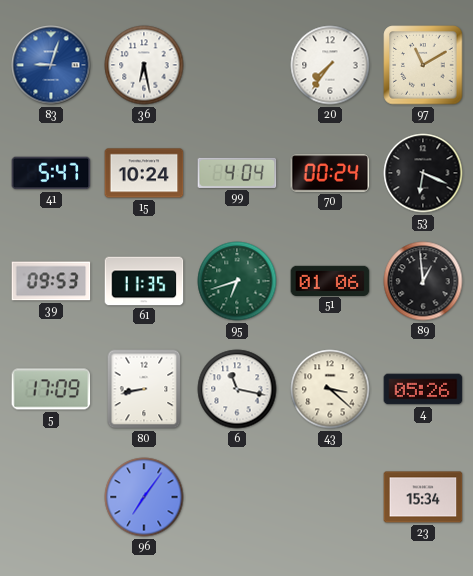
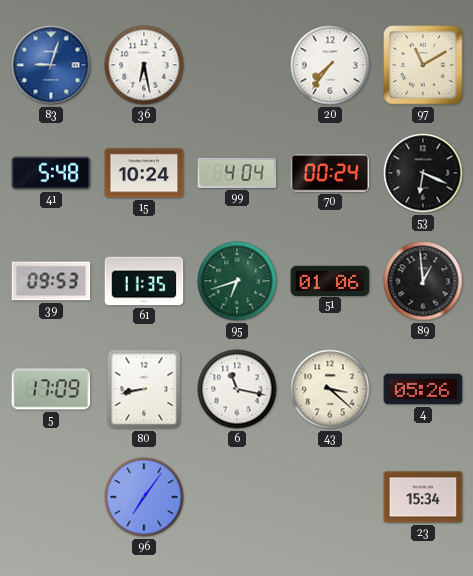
41: 5:47 -> 5:48
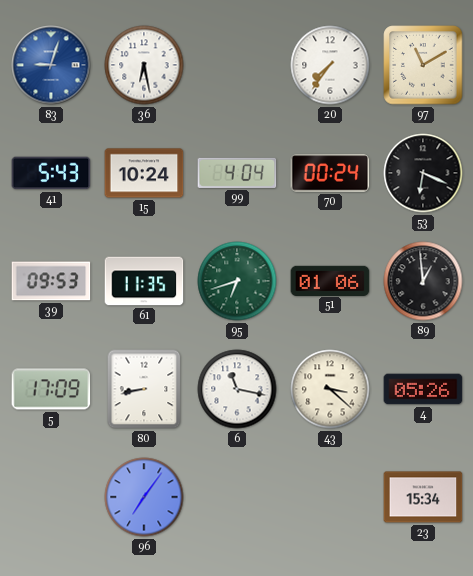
41: 5:48 -> 5:43
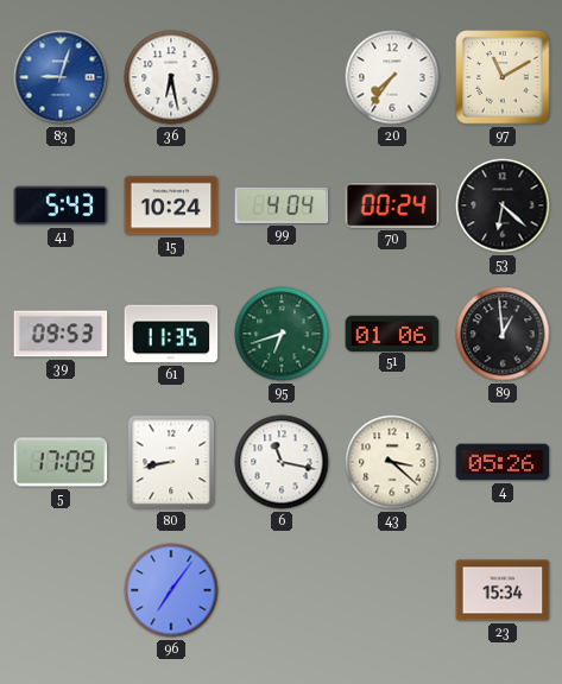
53: 6:19 -> 6:22
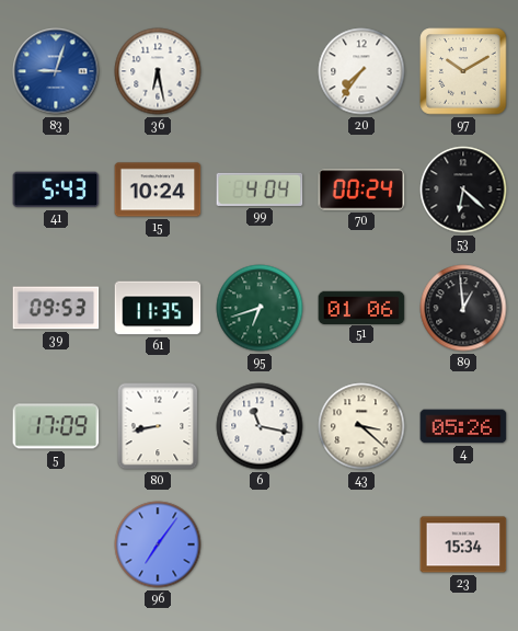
97: 11:10 -> 10:10
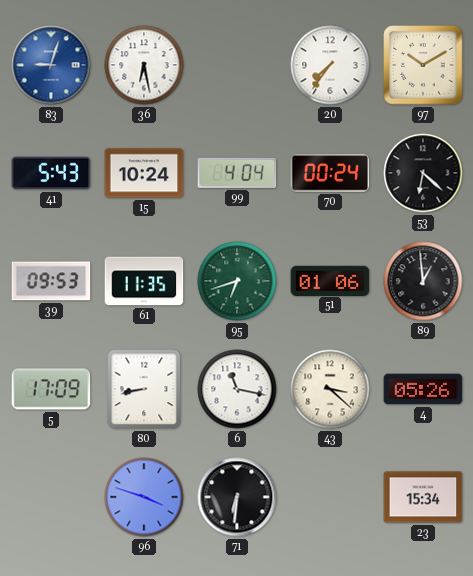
96: 7:06 -> 3:48
71: none -> 6:31
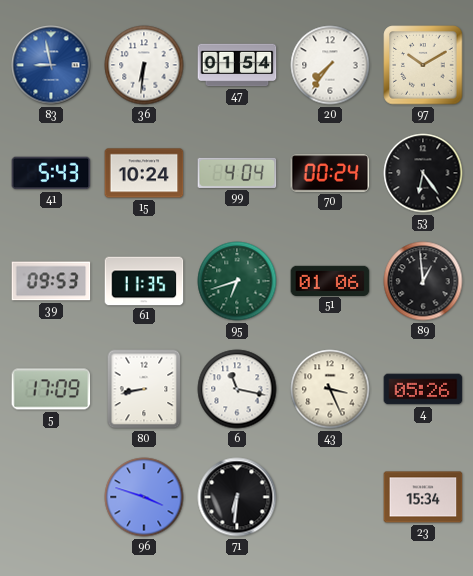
83: 9:03 -> 8:58
36: 6:28 -> 6:31
47: none -> 01:54
53: 6:22 -> 6:24
43: 3:22 -> 3:26
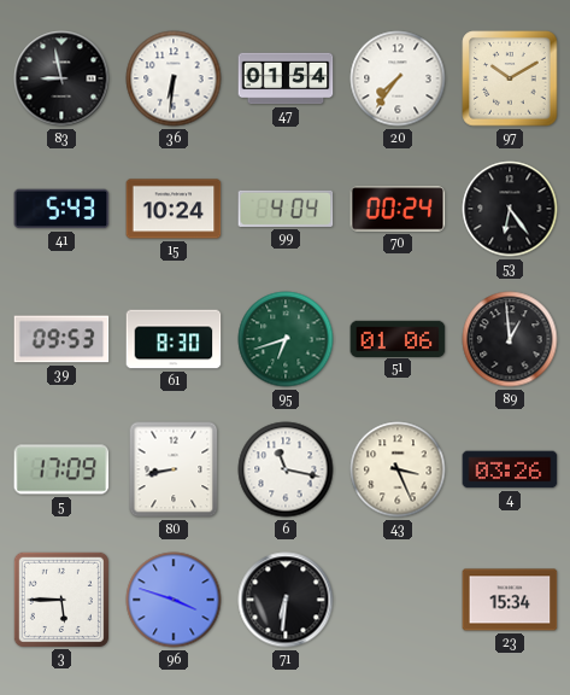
83 dial: blue -> black
61: 11:35 -> 8:30
4: 05:26 -> 03:26
3: none -> 5:45
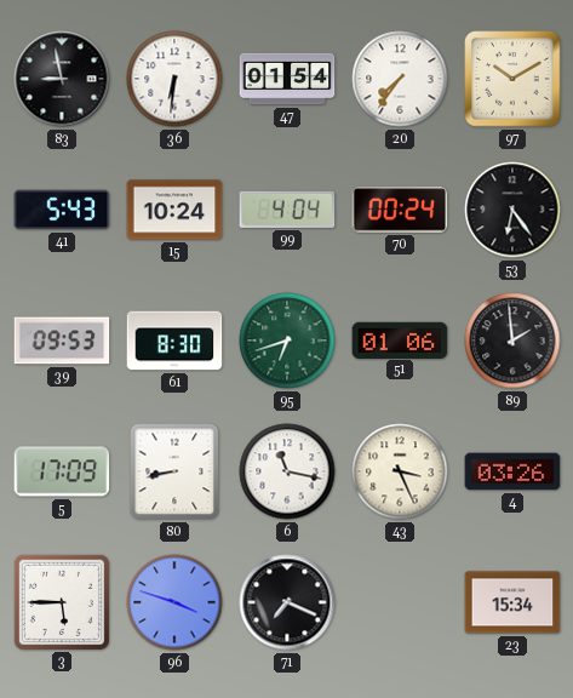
89: 12:59 -> 1:59
71: 6:31 -> 7:19
